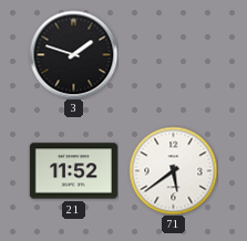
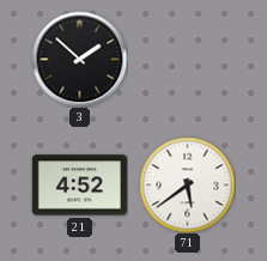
3: 1:48 -> 1:52
21: 11:52 -> 4:52
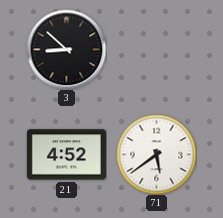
3: 1:52 -> 8:52
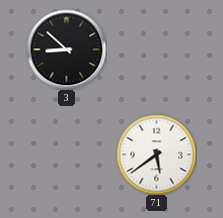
21: 4:52 -> none
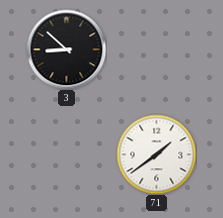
71: 5:39 -> 1:39
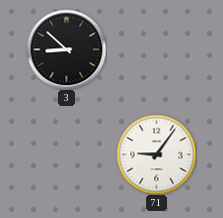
71: 1:39 -> 9:06
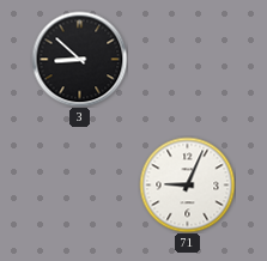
71: 9:06 -> 9:04
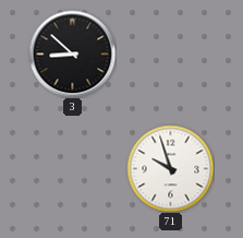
71: 9:04 -> 9:57
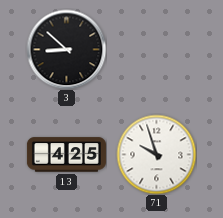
13: none -> 4:25
